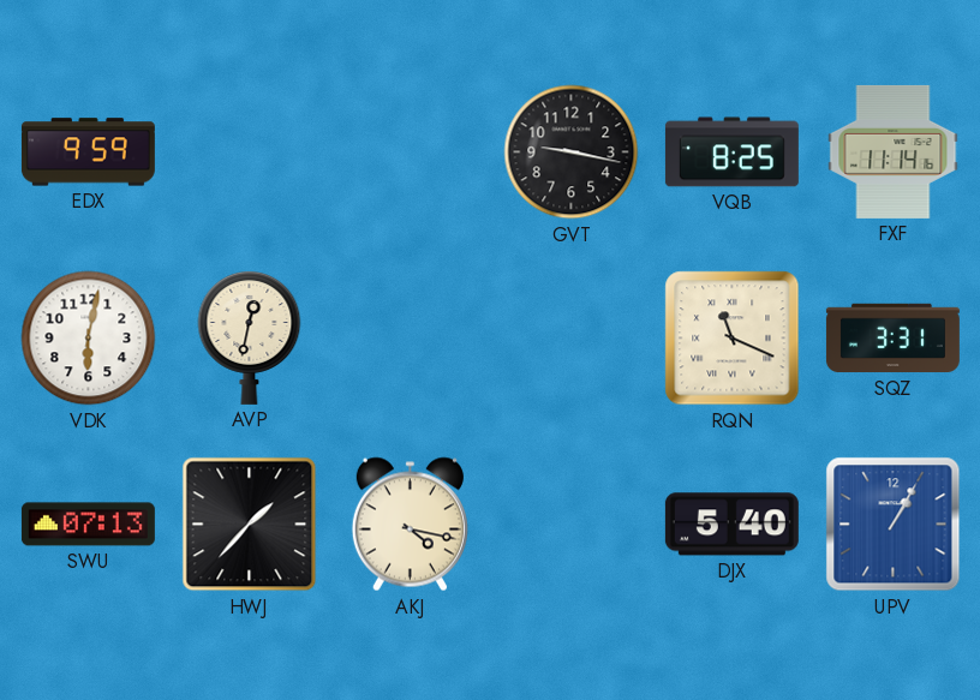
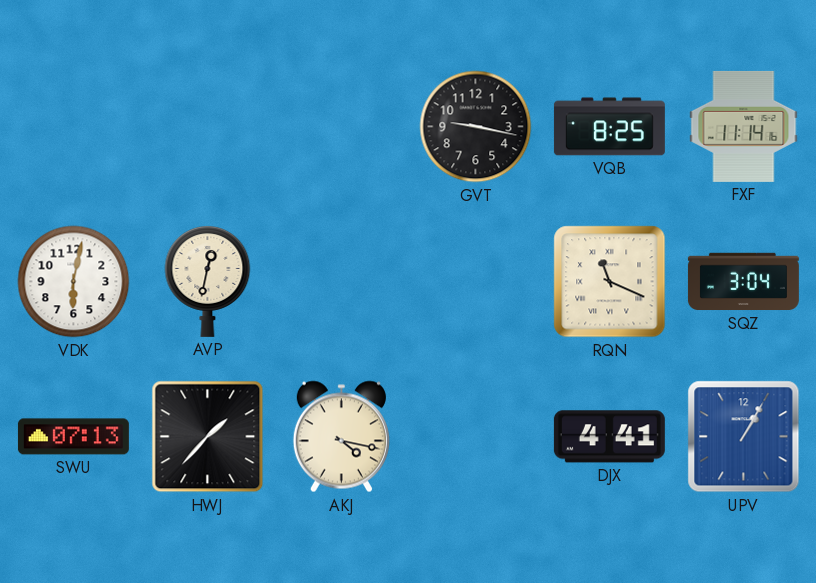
EDX: 9:59 -> none
SQZ: 3:31 -> 3:04
DJX: 5:40 -> 4:41
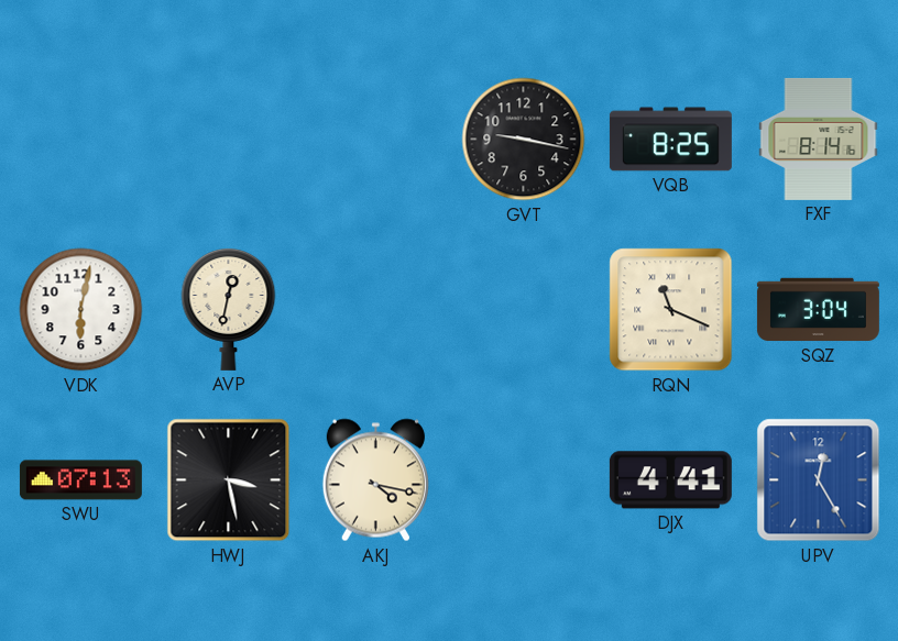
FXF: 11:14 -> 8:14
HWJ: 1:37 -> 3:28
UPV: 1:05 -> 12:25
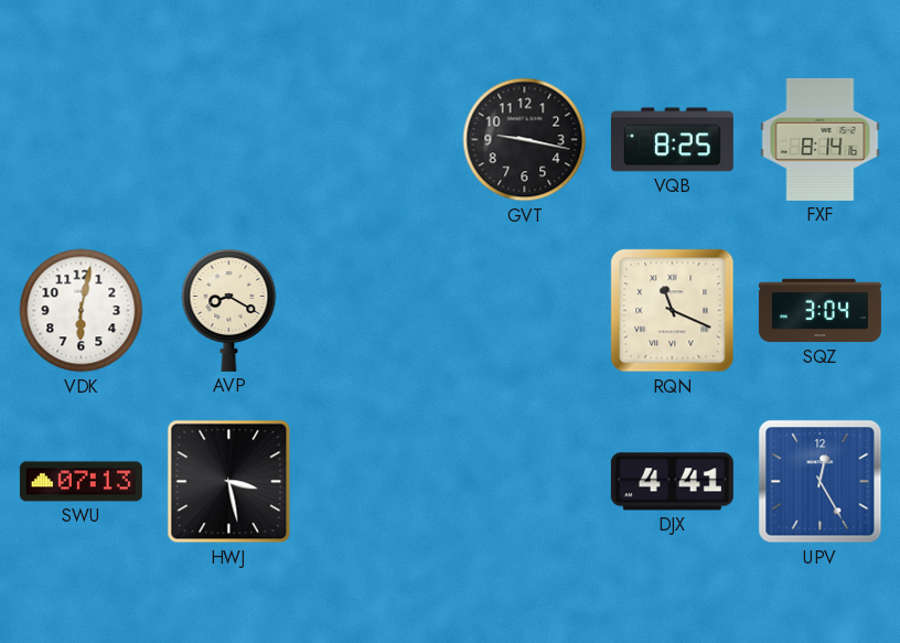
AVP: 12:32 -> 8:20
AKJ: 4:17 -> none
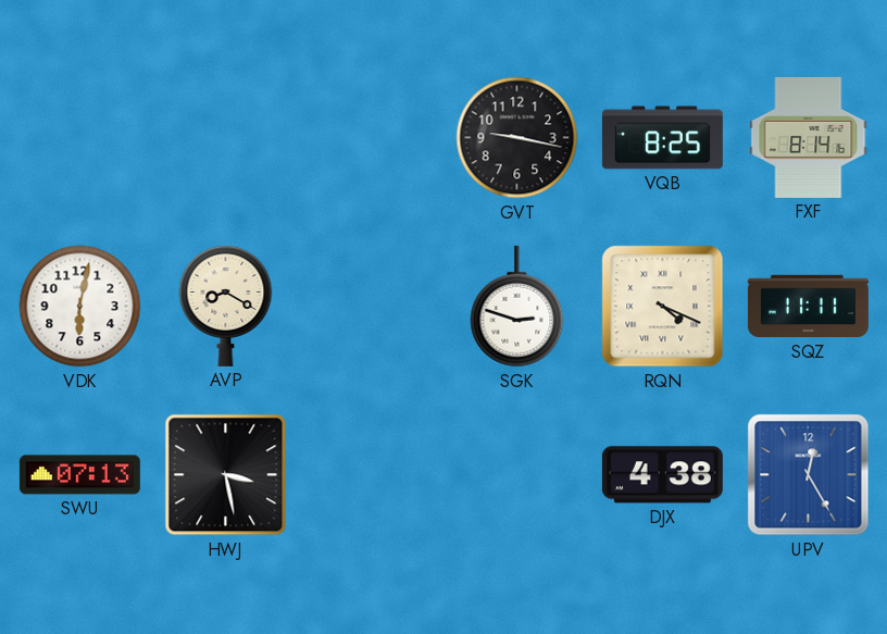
SGK: none -> 2:48
RQN: 11:19 -> 4:19
SQZ: 3:04 -> 11:11
DJX: 4:41 -> 4:38
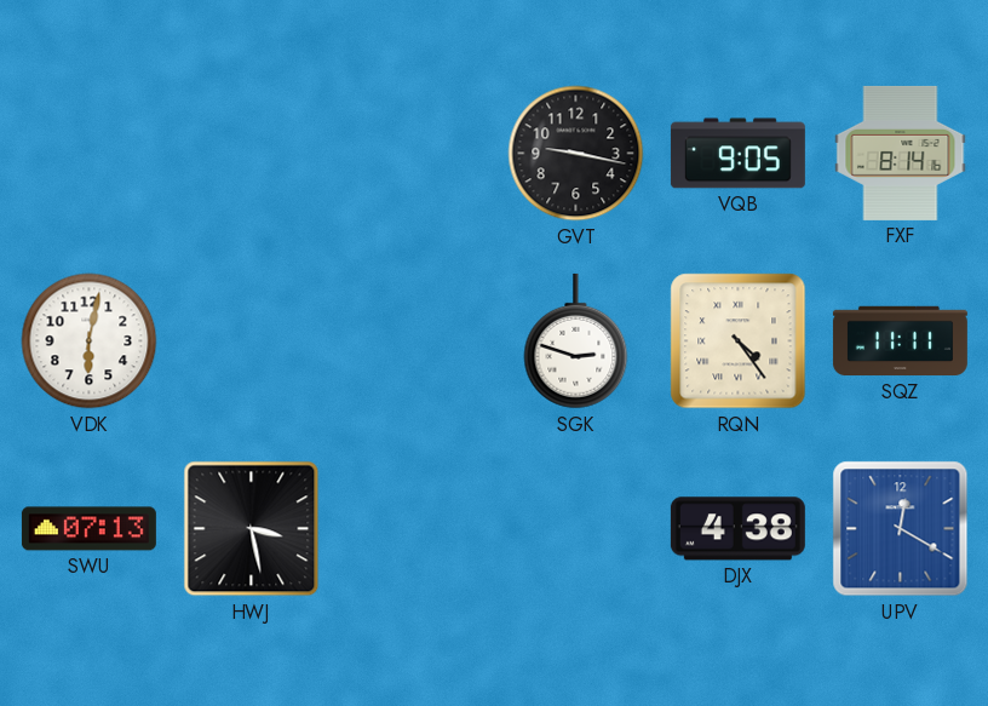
VQB: 8:25 -> 9:05
AVP: 8:20 -> none
RQN: 4:19 -> 4:24
UPV: 12:25 -> 12:20
